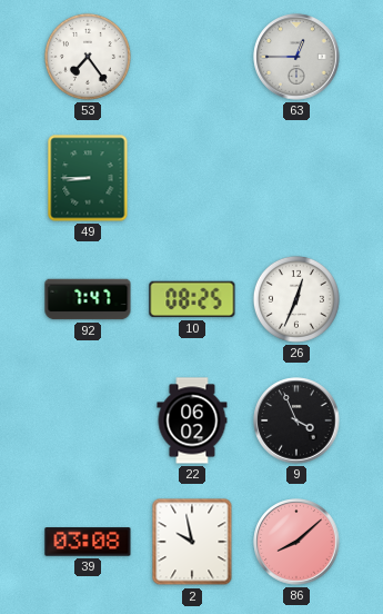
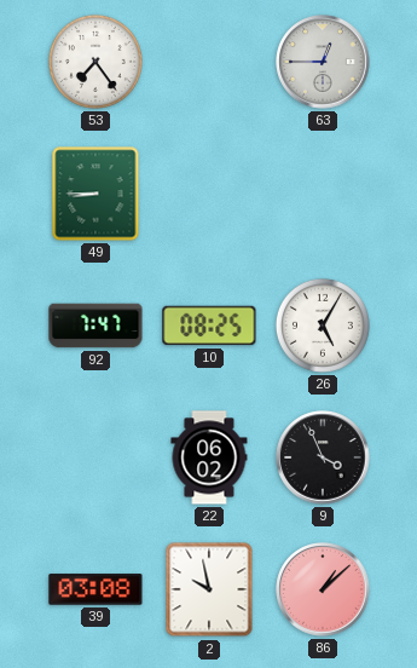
26: 12:34 -> 5:05
86: 8:08 -> 1:08
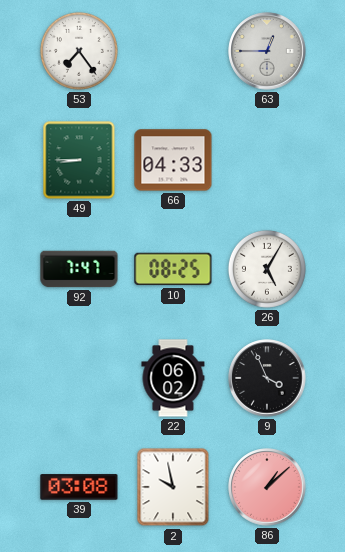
66: none -> 04:33
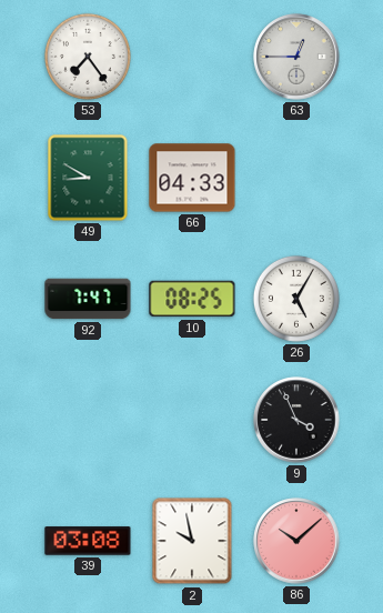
49: 8:45 -> 8:50
22: 06:02 -> none
86: 1:08 -> 10:08
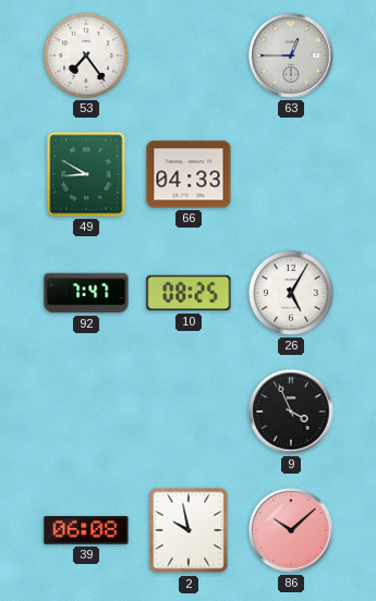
39: 03:08 -> 06:08
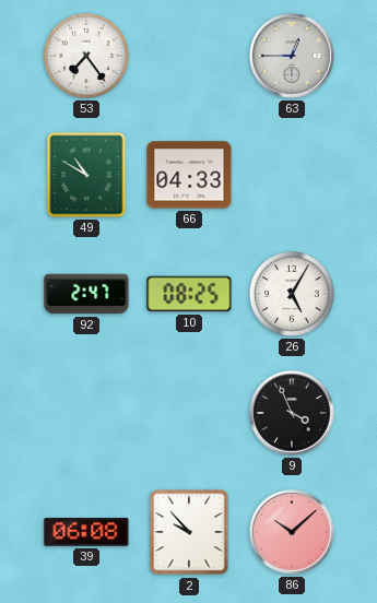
49: 8:50 -> 10:50
92: 7:47 -> 2:47
2: 9:58 -> 9:53
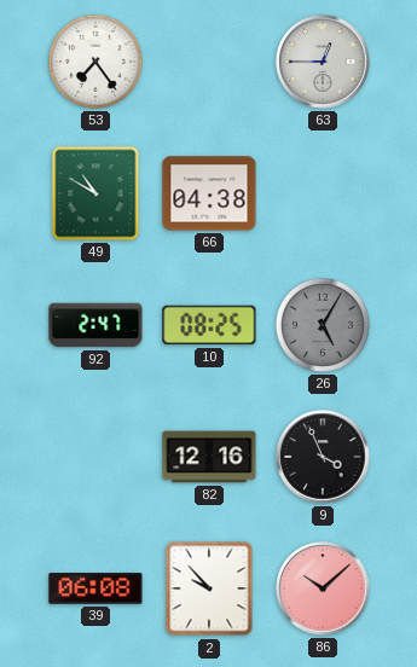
66: 04:33 -> 04:38
26 dial: white -> grey
82: none -> 12:16
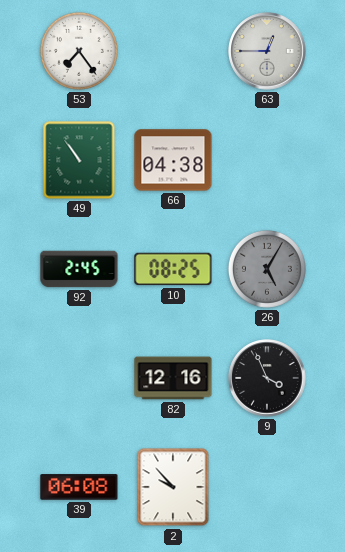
49: 10:50 -> 10:54
92: 2:47 -> 2:45
86: 10:08 -> none
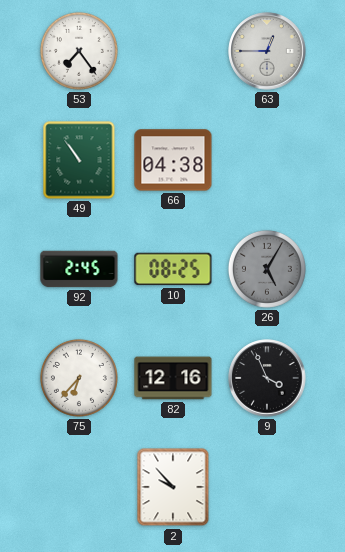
75: none -> 6:37
39: 06:08 -> none
